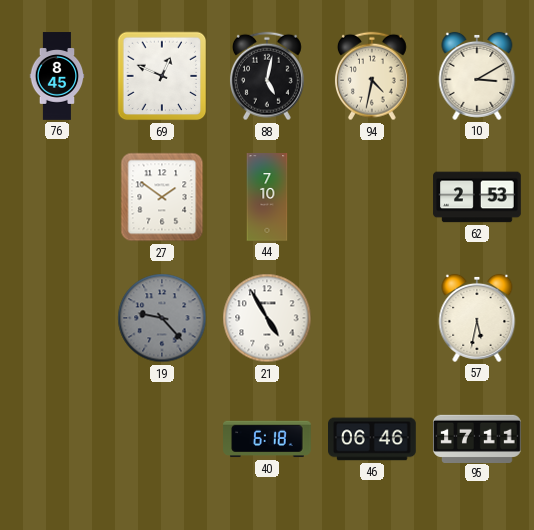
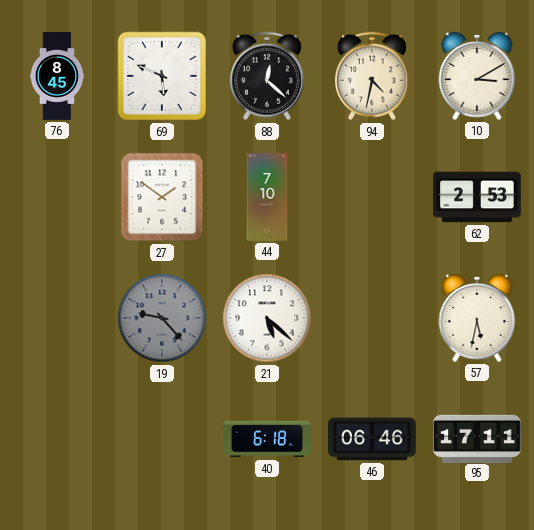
69: 12:49 -> 5:49
88: 5:02 -> 12:22
21: 4:55 -> 5:22
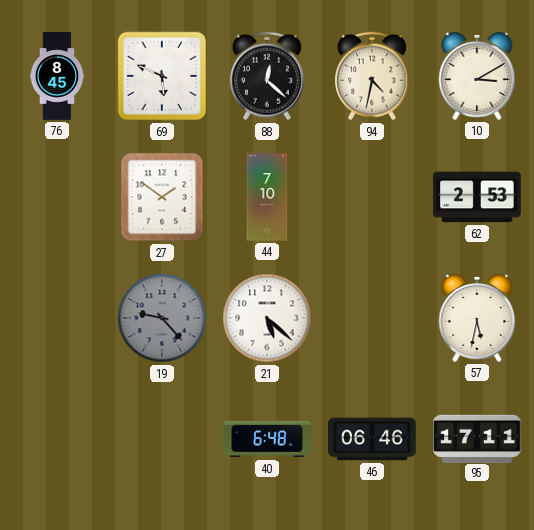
40: 6:18 -> 6:48
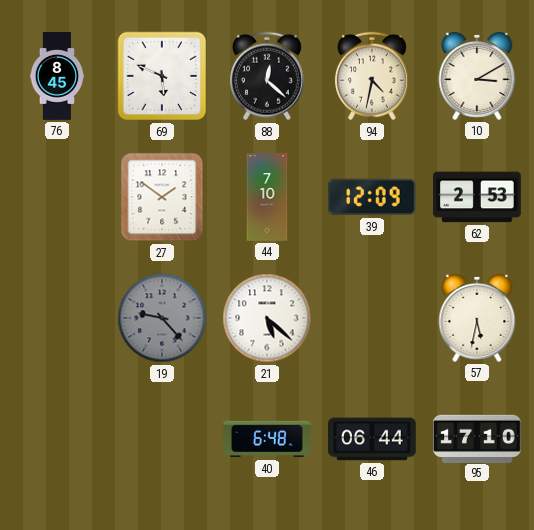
39: none -> 12:09
46: 06:46 -> 06:44
95: 17:11 -> 17:10
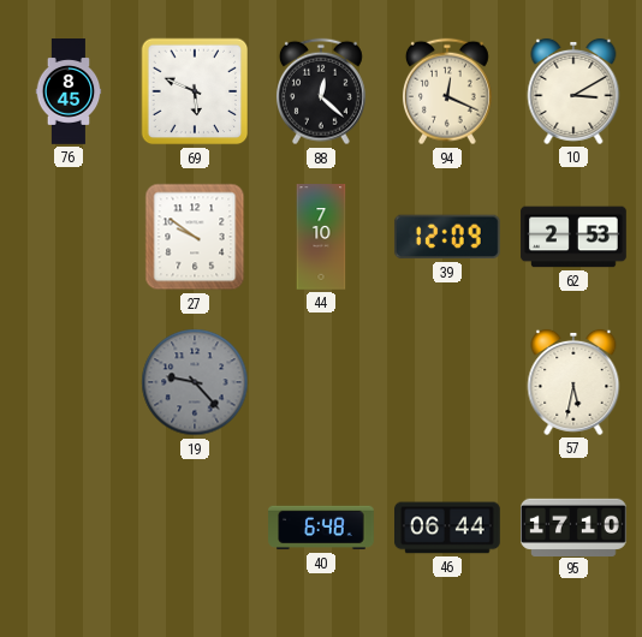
94: 4:32 -> 12:19
27: 1:51 -> 9:51
21: 5:22 -> none
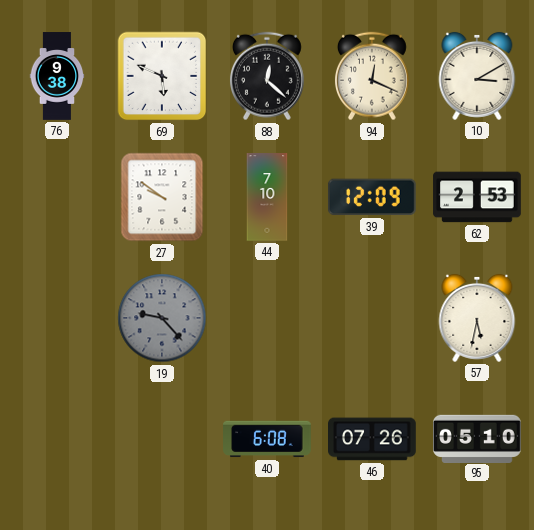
76: 8:45 -> 9:38
40: 6:48 -> 6:08
46: 06:44 -> 07:26
95: 17:10 -> 05:10
